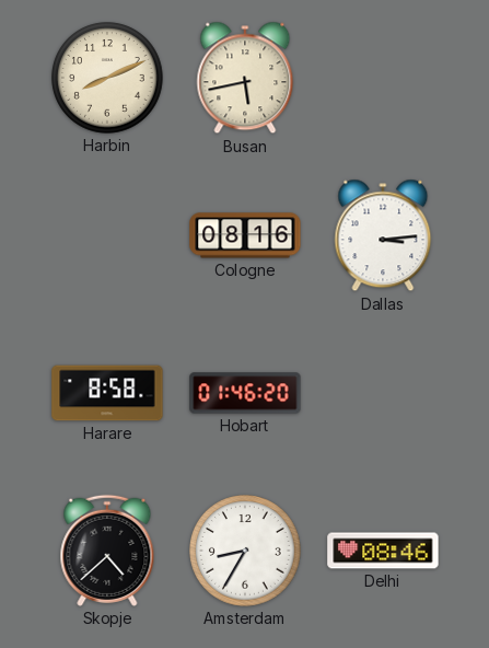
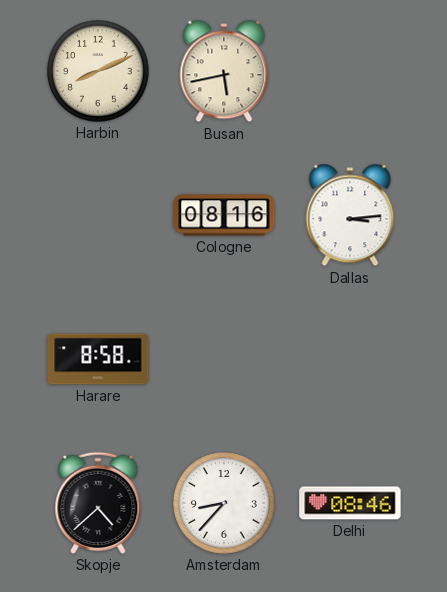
Hobart: 01:46 -> none
Amsterdam: 8:35 -> 8:37
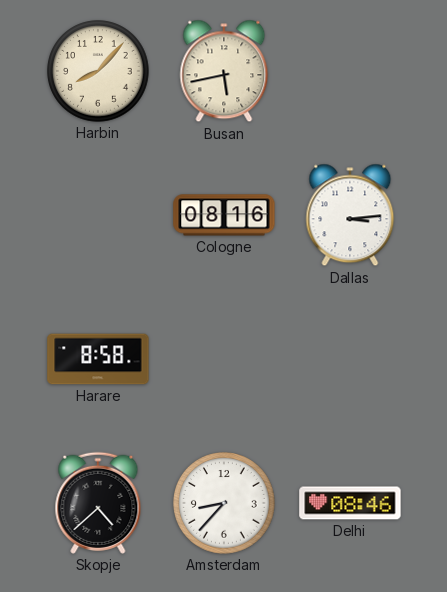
Harbin: 8:11 -> 8:07
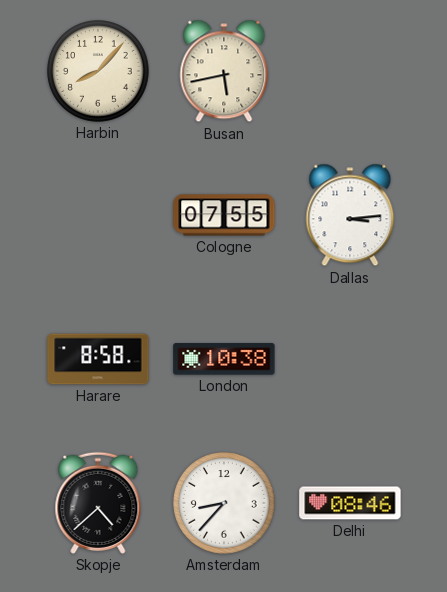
Cologne: 08:16 -> 07:55
London: none -> 10:38
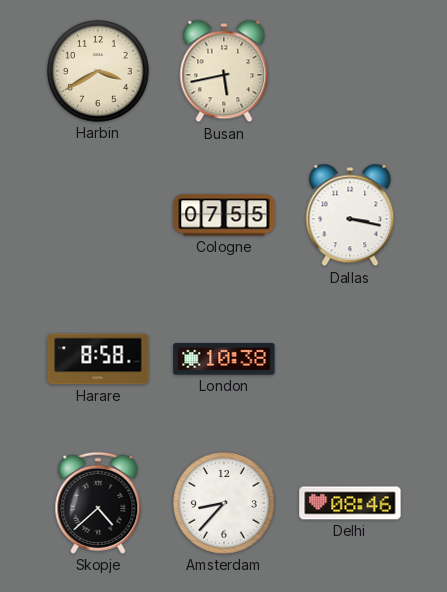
Harbin: 8:07 -> 3:40
Dallas: 3:14 -> 3:17
